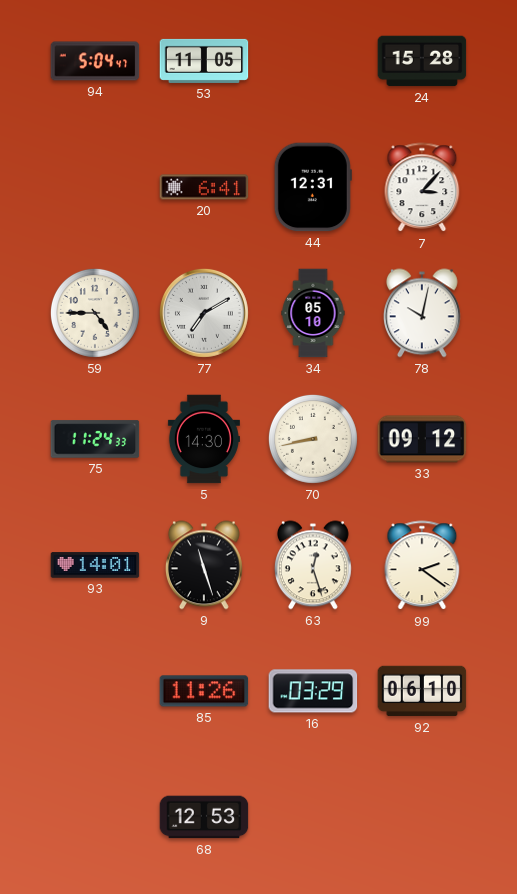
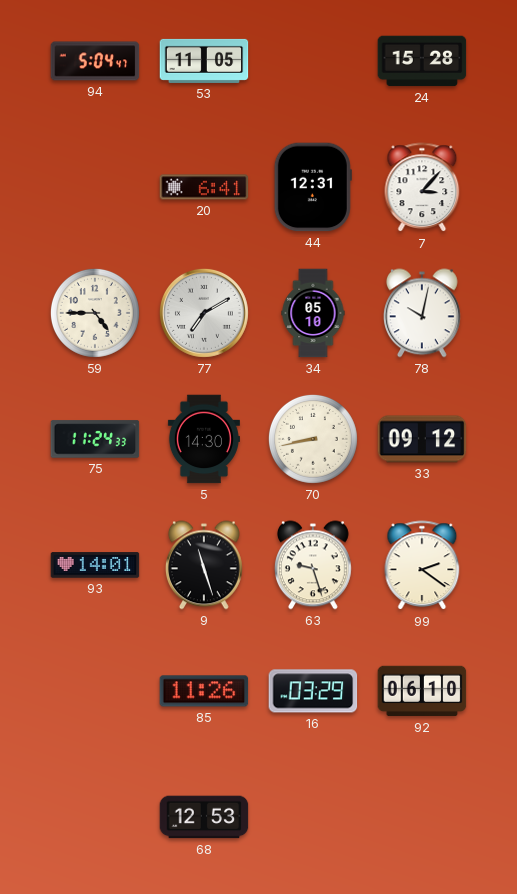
63: 12:27 -> 9:27
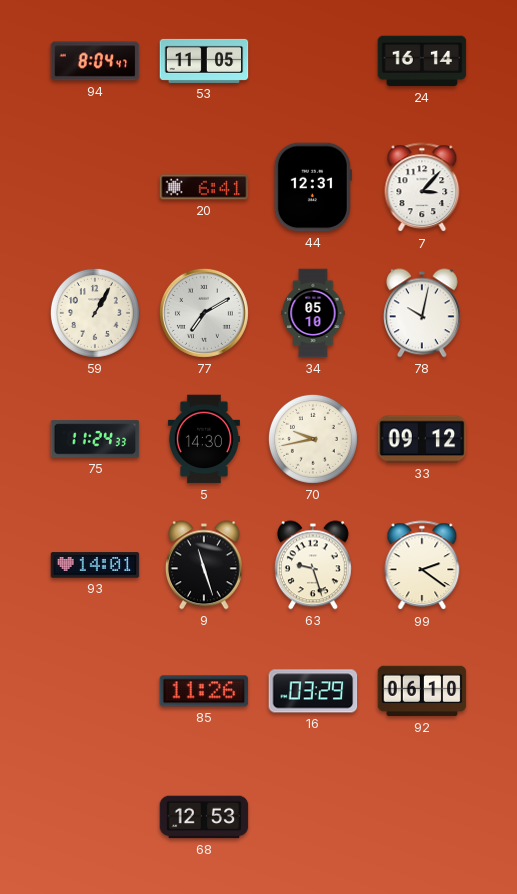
94: 5:04 -> 8:04
24: 15:28 -> 16:14
59: 4:45 -> 1:05
70: 8:43 -> 9:43
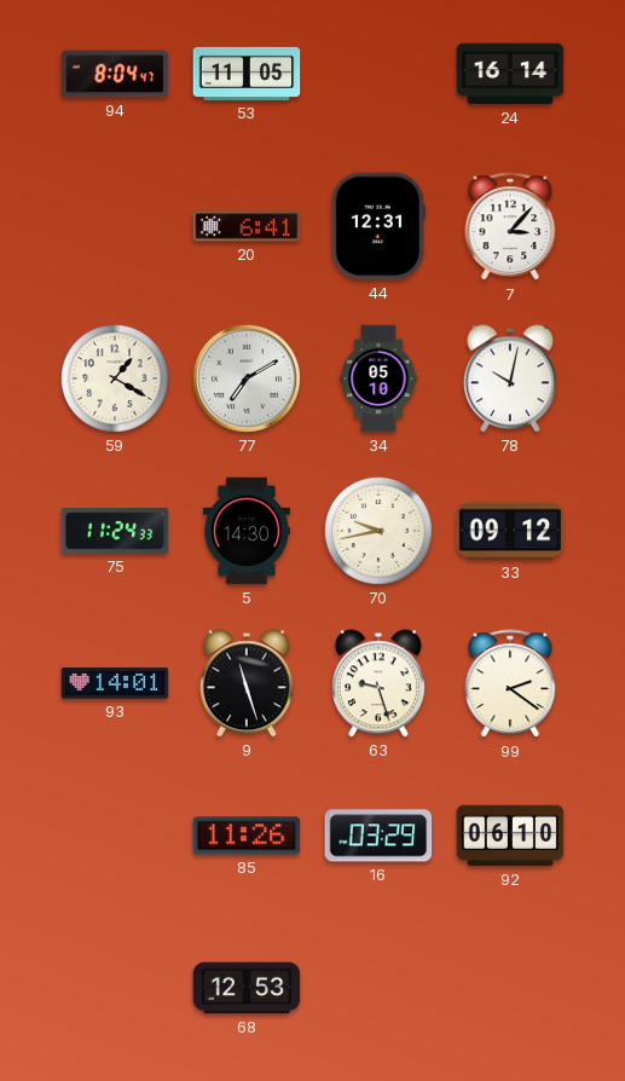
59: 1:05 -> 1:20
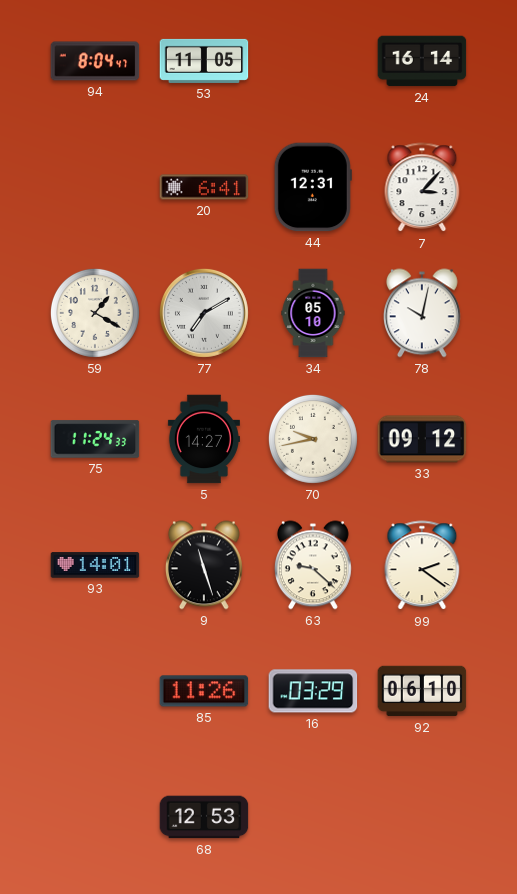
5: 14:30 -> 14:27
63: 9:27 -> 9:22
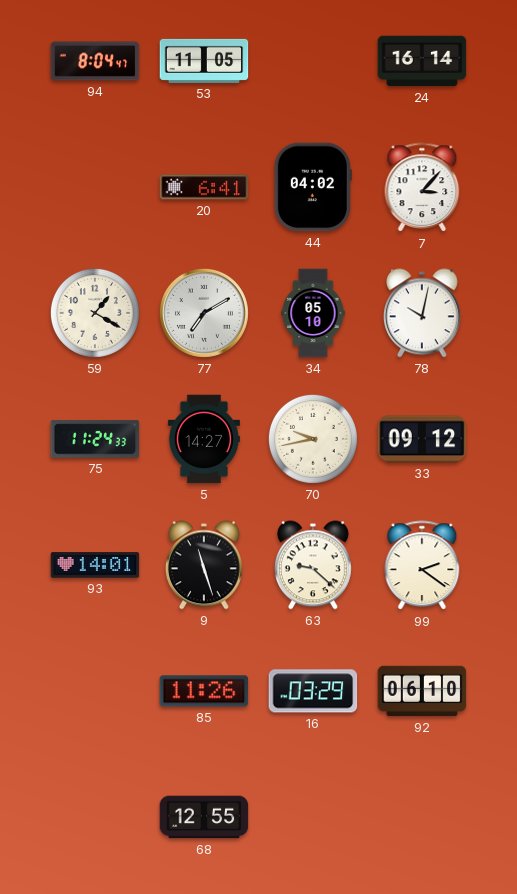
44: 12:31 -> 04:02
68: 12:53 -> 12:55
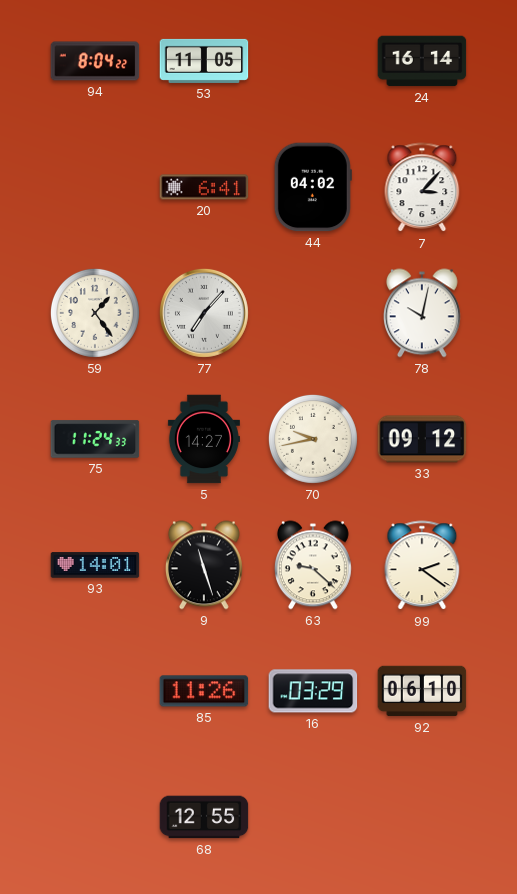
94: 8:04:47 -> 8:04:22
59: 1:20 -> 1:24
77: 7:10 -> 7:07
34: 05:10 -> none
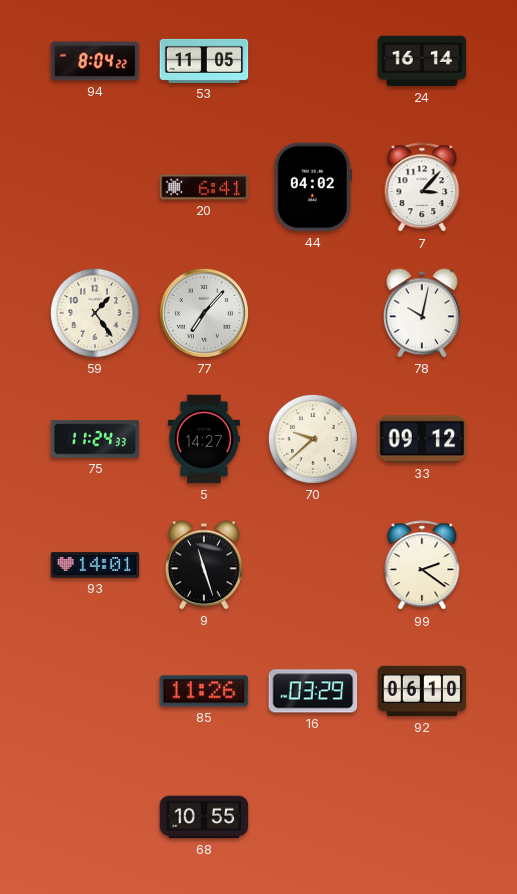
70: 9:43 -> 9:38
63: 9:22 -> none
68: 12:55 -> 10:55
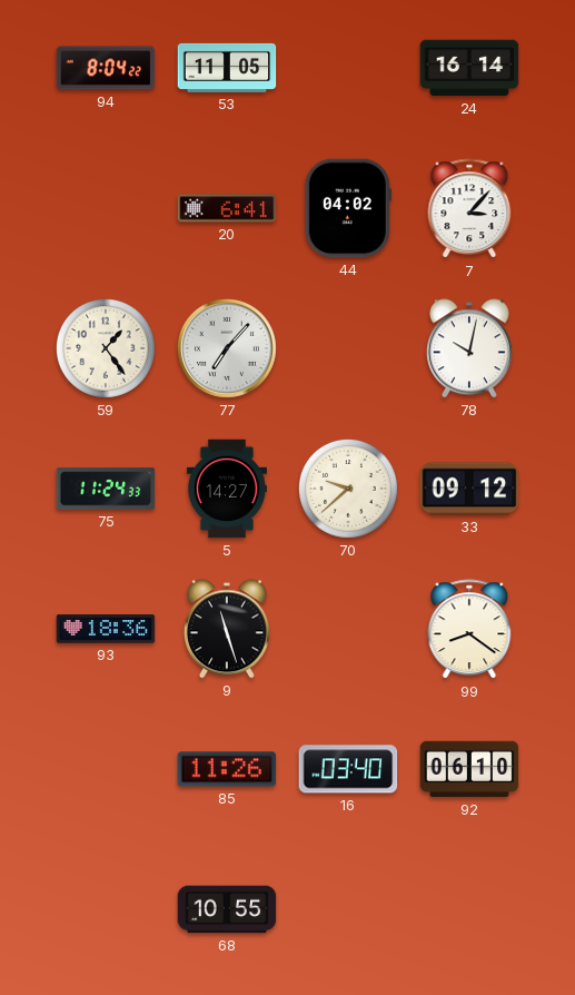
93: 14:01 -> 18:36
99: 2:21 -> 8:21
16: 03:29 -> 03:40
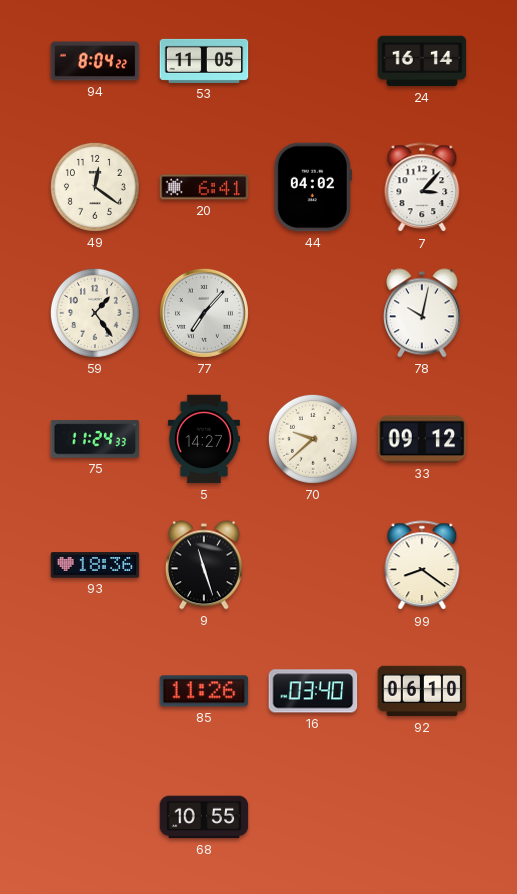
49: none -> 12:21
